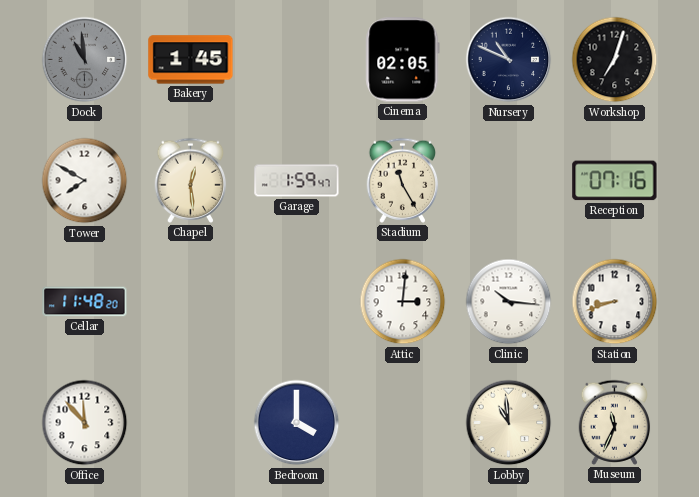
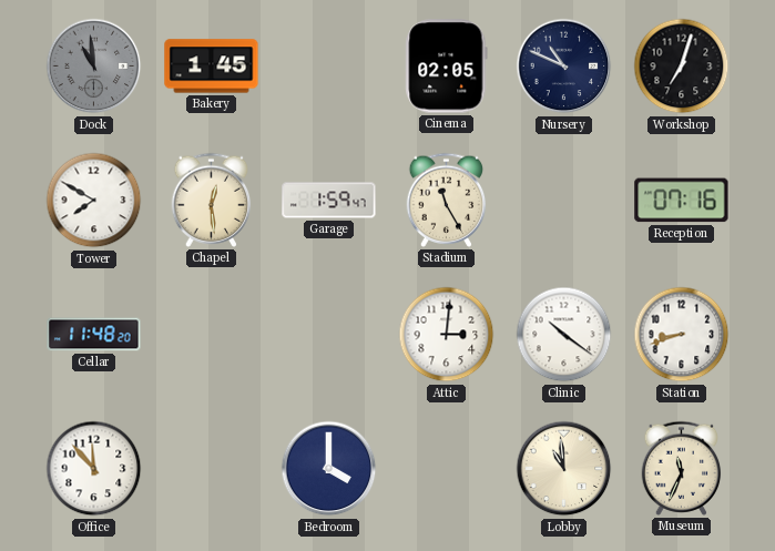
Clinic: 10:16 -> 10:21
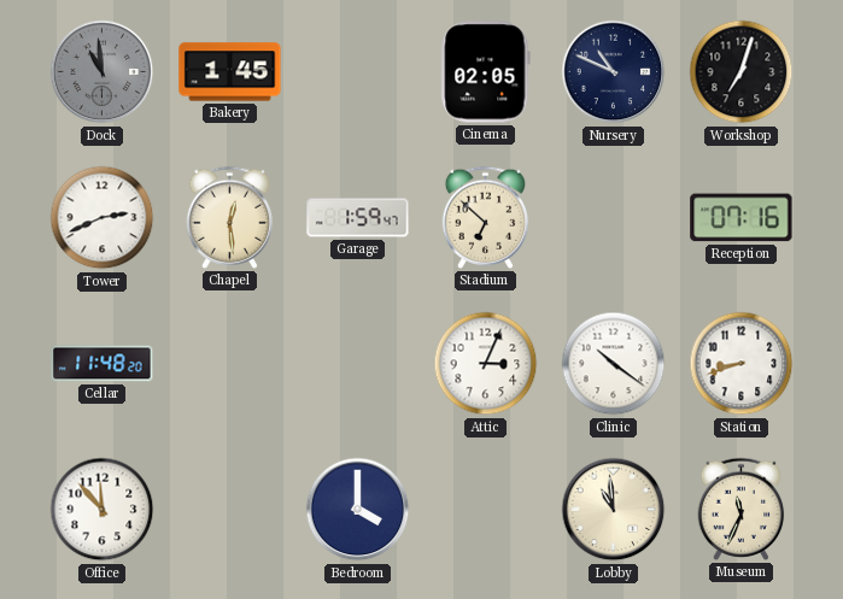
Tower: 7:50 -> 2:41
Stadium: 11:25 -> 6:52
Attic: 3:01 -> 3:04
